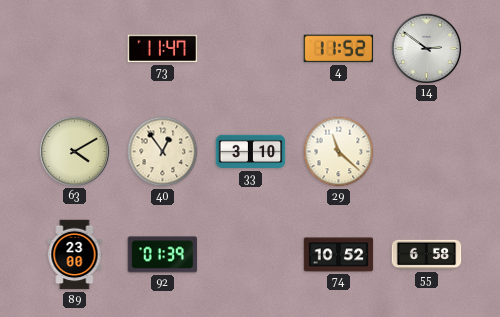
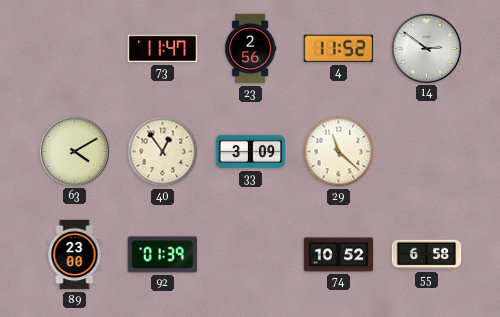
23: none -> 2:56
33: 3:10 -> 3:09
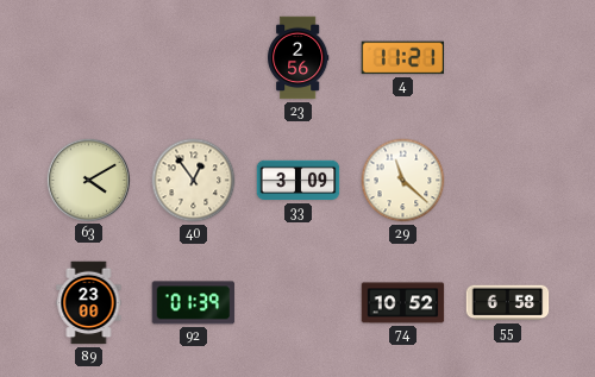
73: 11:47 -> none
4: 11:52 -> 11:21
14: 2:51 -> none
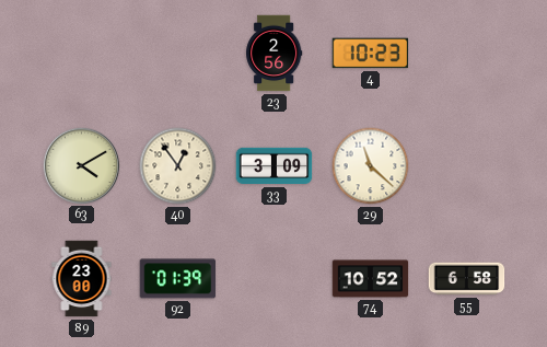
4: 11:21 -> 10:23
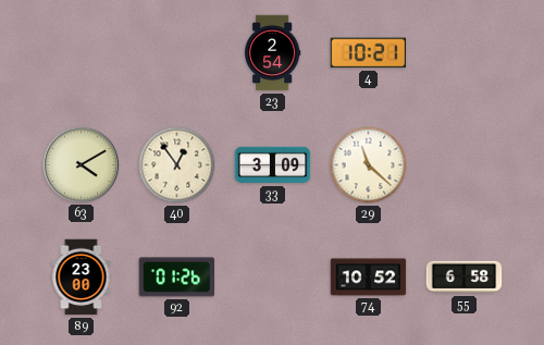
23: 2:56 -> 2:54
4: 10:23 -> 10:21
92: 01:39 -> 01:26
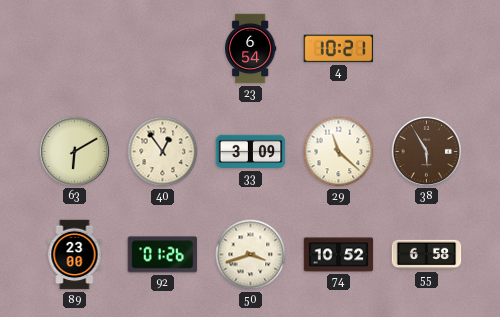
23: 2:54 -> 6:54
63: 4:10 -> 6:10
38: none -> 5:55
50: none -> 3:42
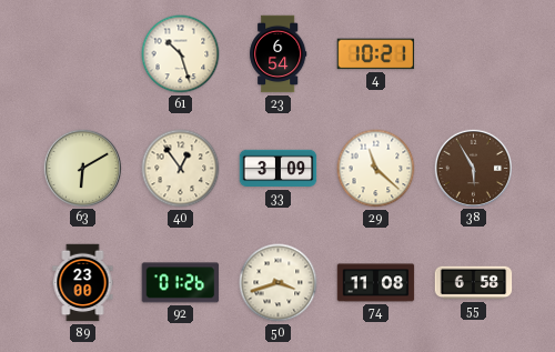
61: none -> 10:27
74: 10:52 -> 11:08
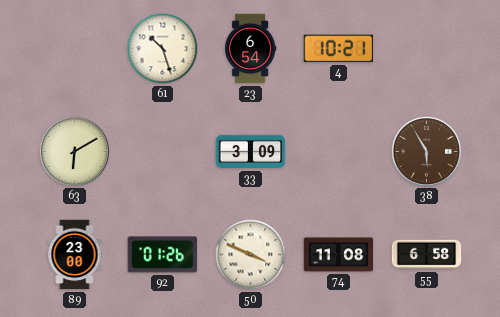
40: 12:54 -> none
29: 11:22 -> none
50: 3:42 -> 3:49
